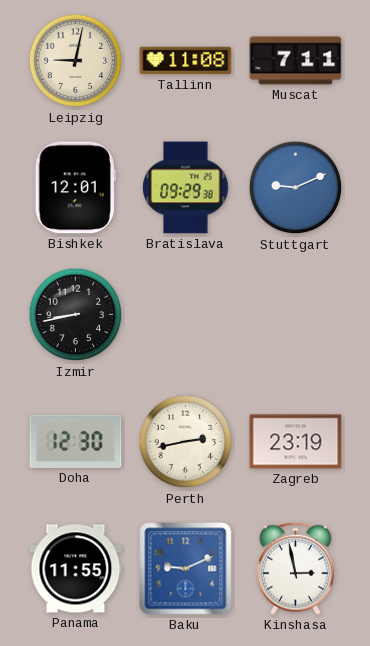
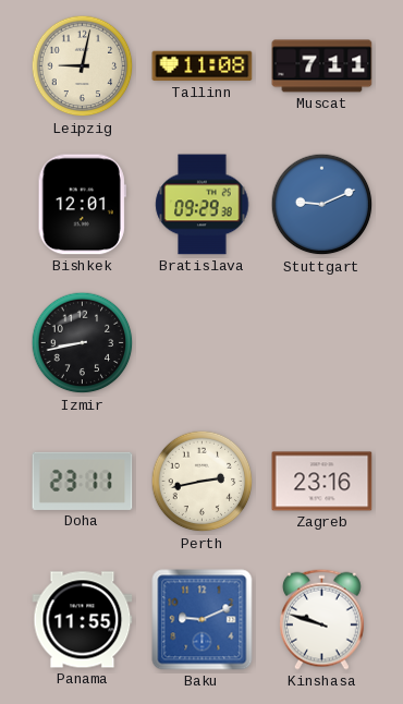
Doha: 12:30 -> 23:11
Zagreb: 23:19 -> 23:16
Kinshasa: 2:58 -> 9:48
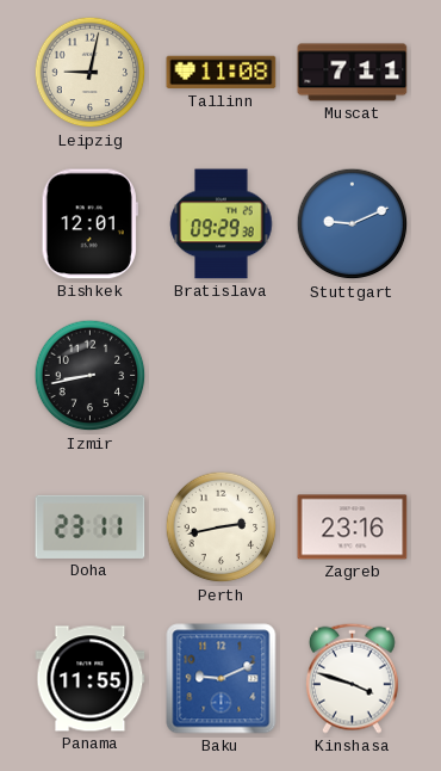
Kinshasa: 9:48 -> 3:48
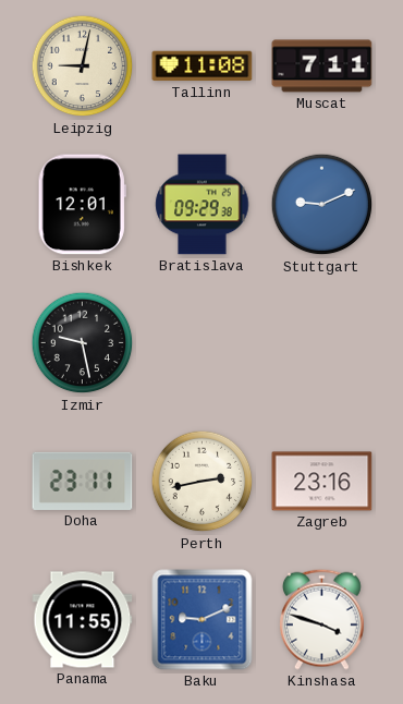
Izmir: 8:43 -> 9:28
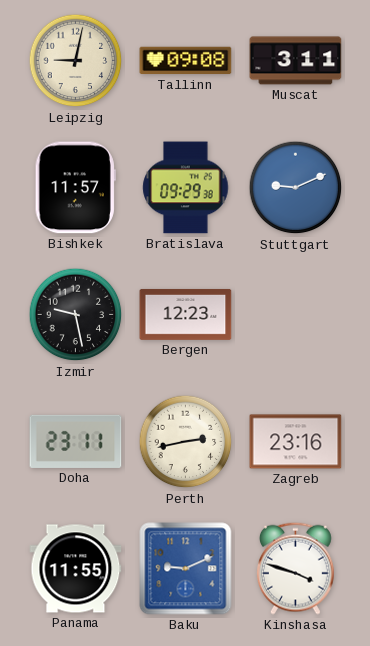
Tallinn: 11:08 -> 09:08
Muscat: 7:11 -> 3:11
Bishkek: 12:01 -> 11:57
Bergen: none -> 12:23
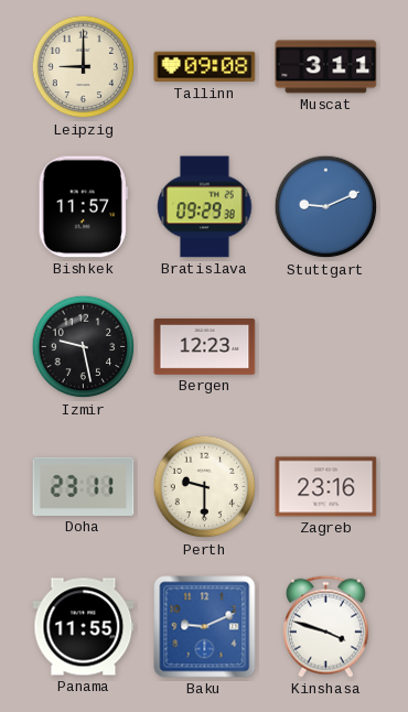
Leipzig: 9:02 -> 9:00
Perth: 2:43 -> 9:30
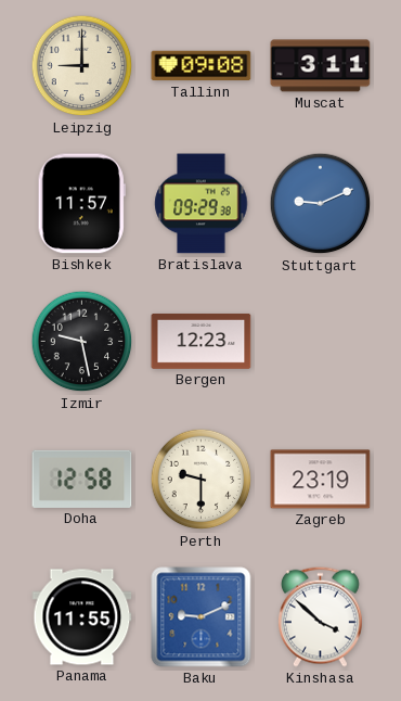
Doha: 23:11 -> 12:58
Zagreb: 23:16 -> 23:19
Kinshasa: 3:48 -> 3:52
